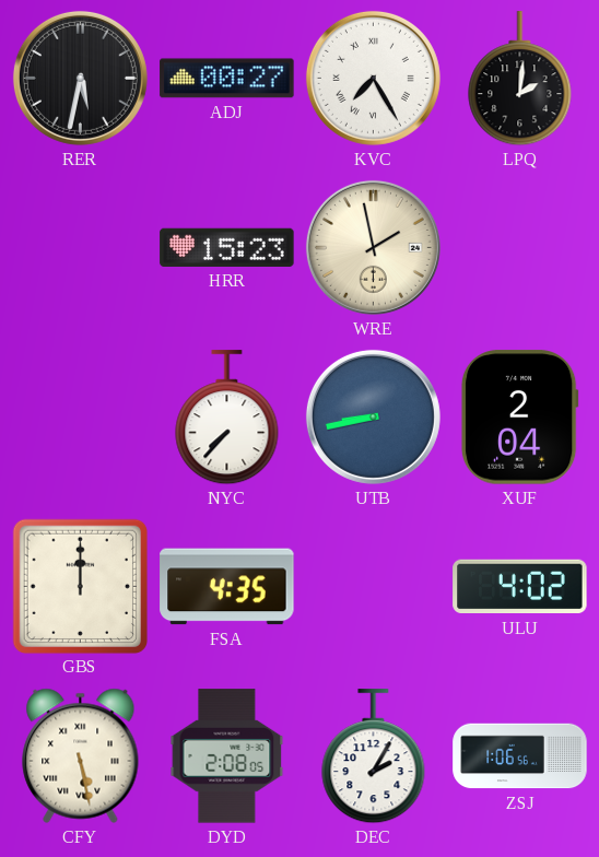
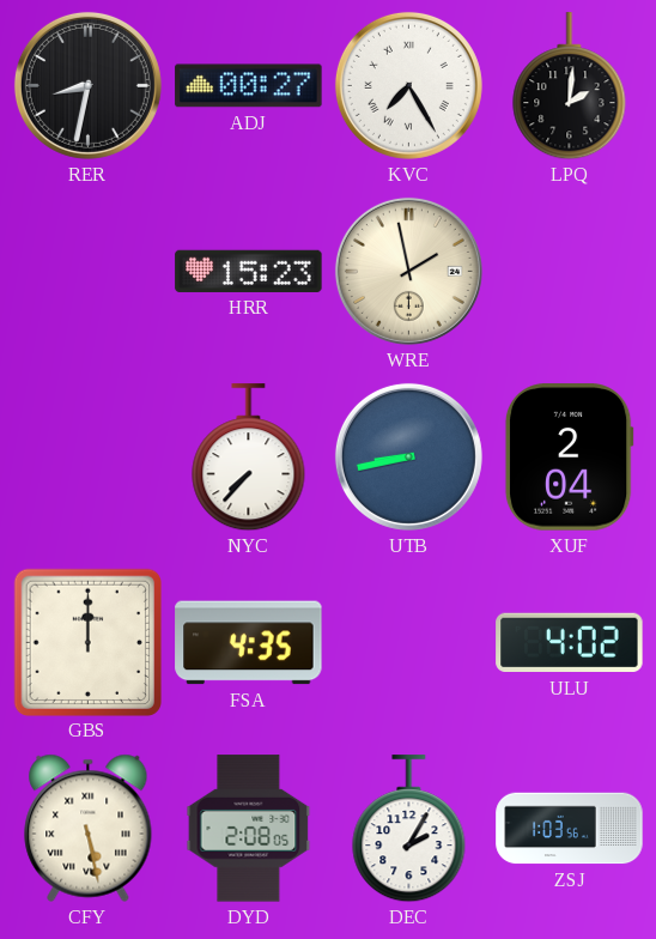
RER: 5:32 -> 8:32
ZSJ: 1:06 -> 1:03
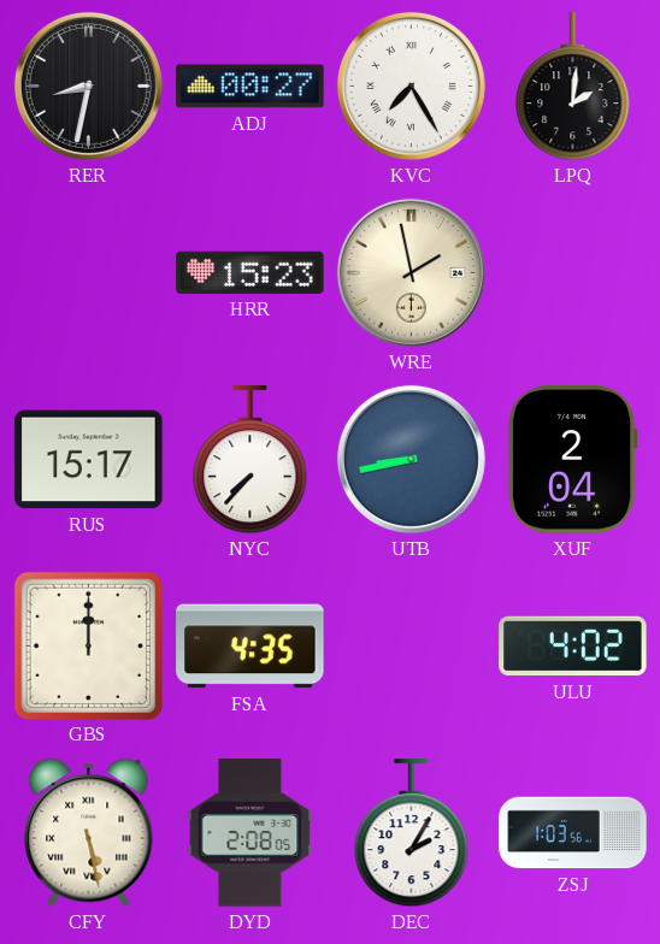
RUS: none -> 15:17
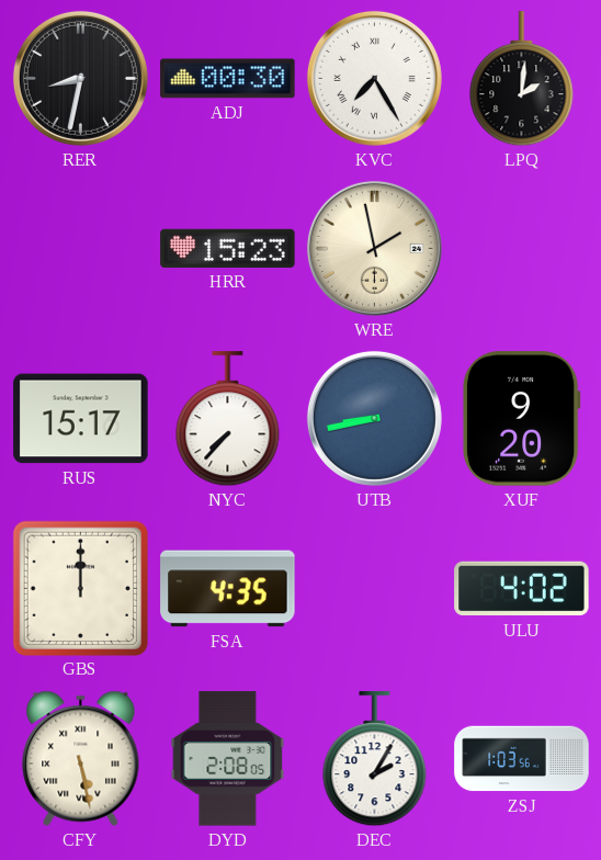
ADJ: 00:27 -> 00:30
XUF: 2:04 -> 9:20
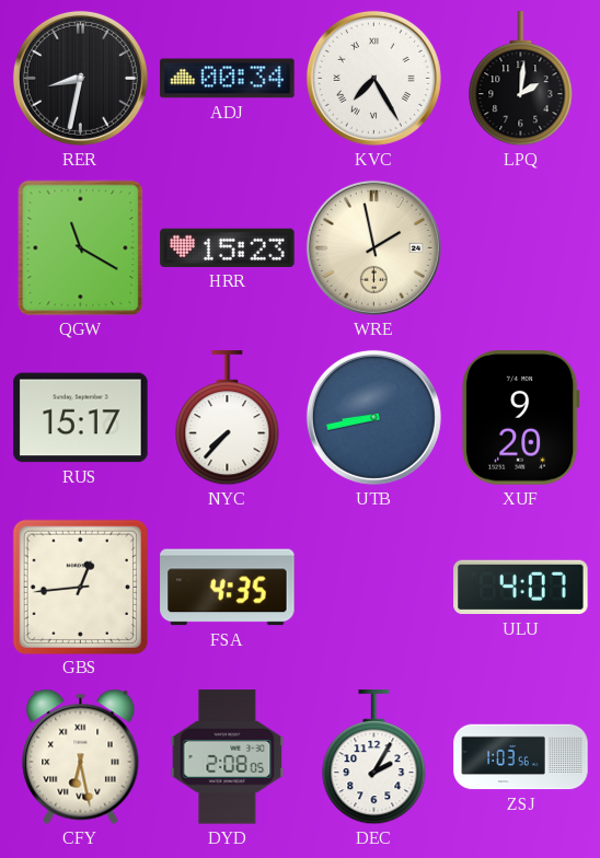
ADJ: 00:30 -> 00:34
QGW: none -> 11:20
GBS: 12:00 -> 12:44
ULU: 4:02 -> 4:07
CFY: 5:28 -> 6:28
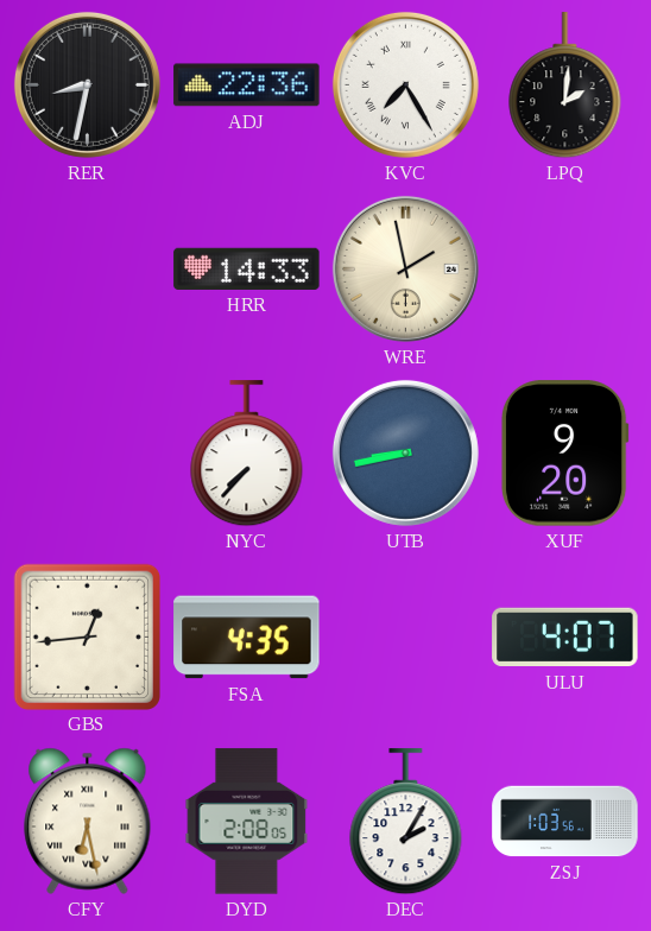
ADJ: 00:34 -> 22:36
QGW: 11:20 -> none
HRR: 15:23 -> 14:33
RUS: 15:17 -> none
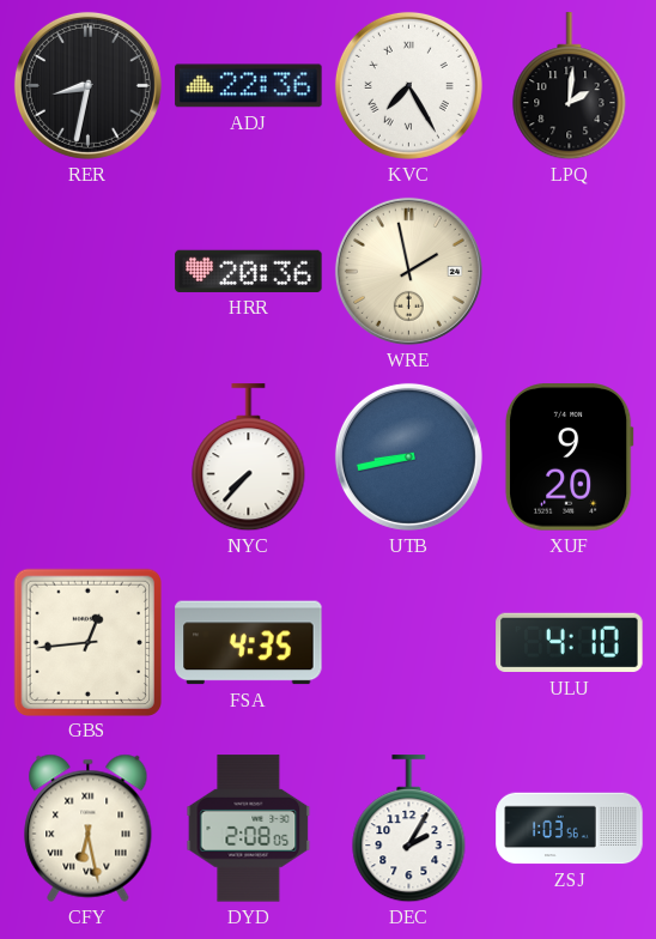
HRR: 14:33 -> 20:36
ULU: 4:07 -> 4:10
